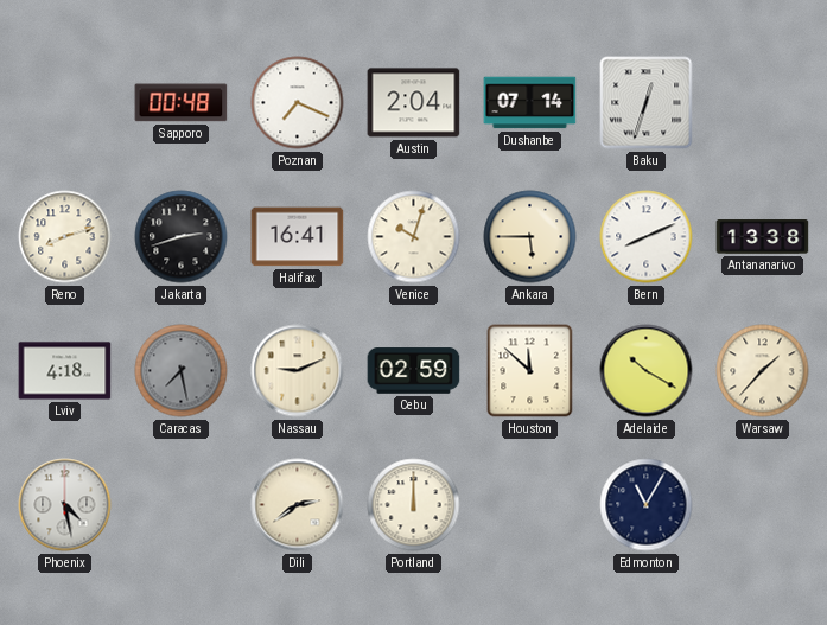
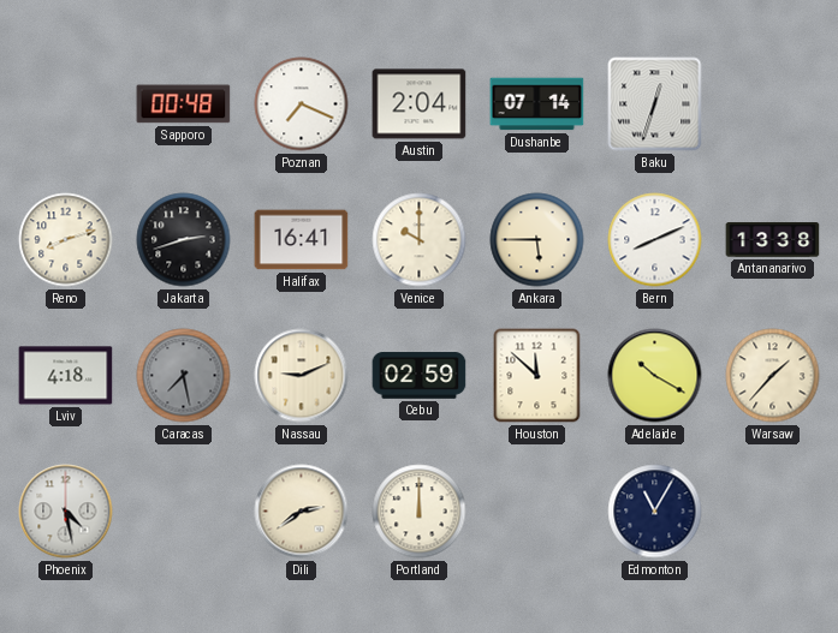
Venice: 10:03 -> 10:00
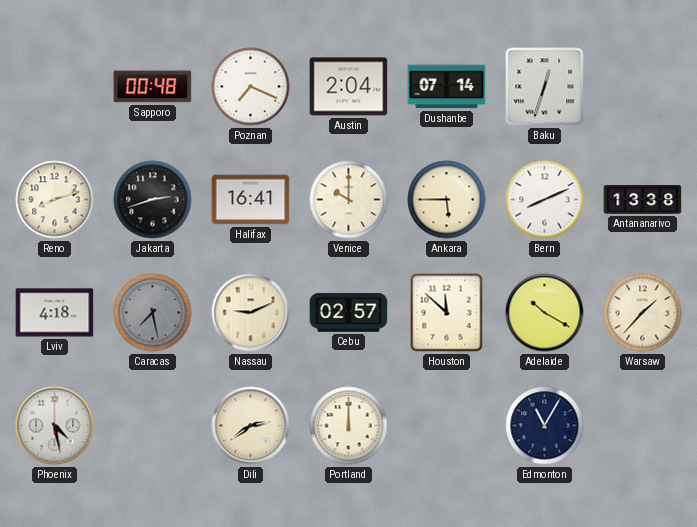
Cebu: 02:59 -> 02:57
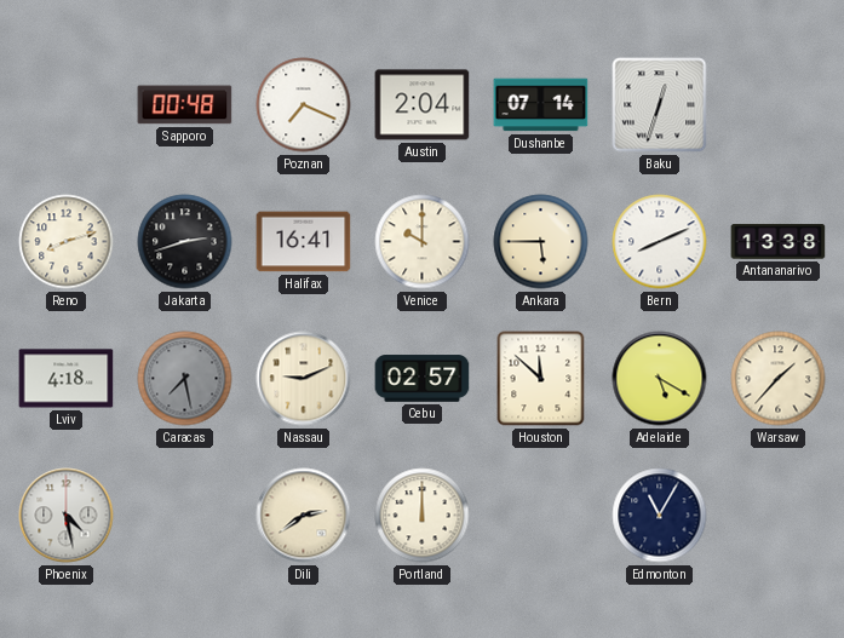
Adelaide: 10:20 -> 5:20
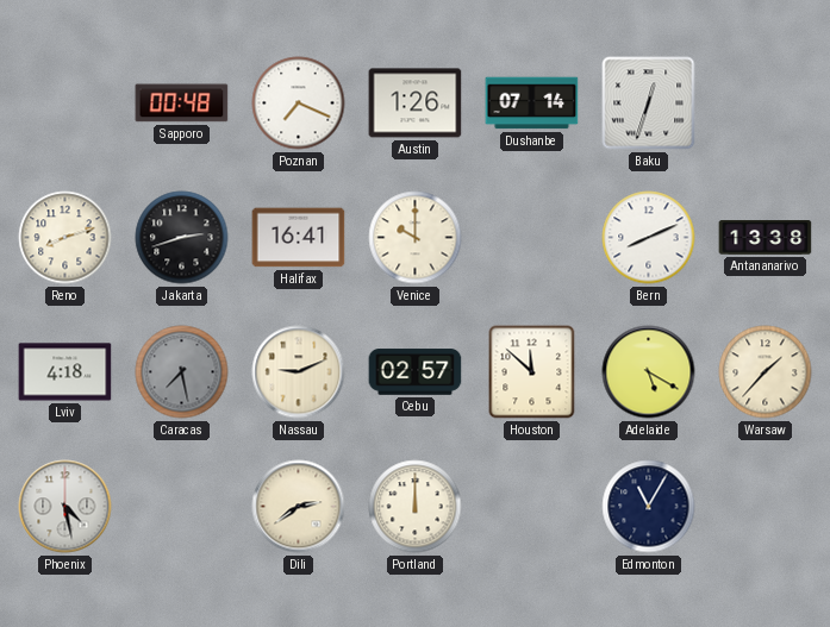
Austin: 2:04 -> 1:26
Ankara: 5:45 -> none
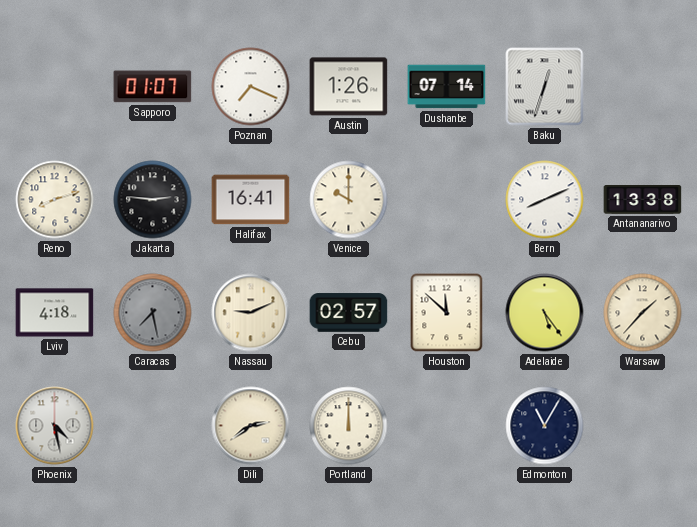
Sapporo: 00:48 -> 01:07
Jakarta: 2:42 -> 2:46
Adelaide: 5:20 -> 5:24
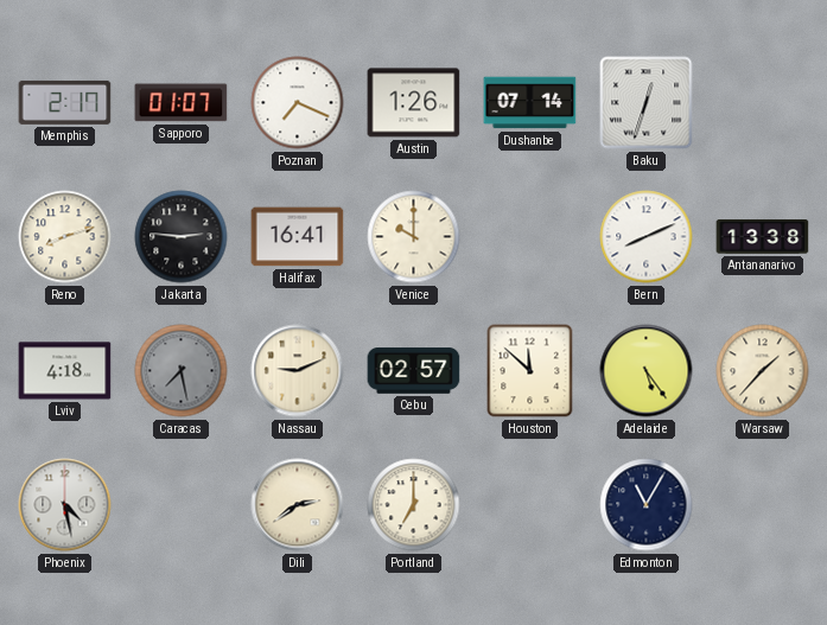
Memphis: none -> 2:17
Portland: 12:00 -> 7:00
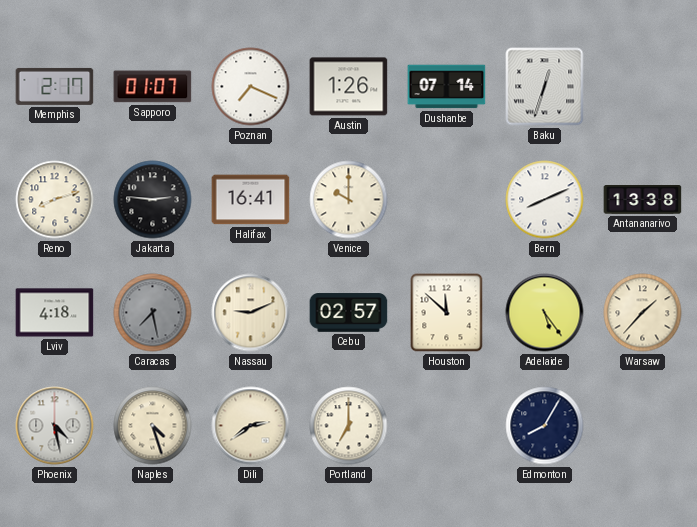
Naples: none -> 4:27
Edmonton: 11:05 -> 8:05
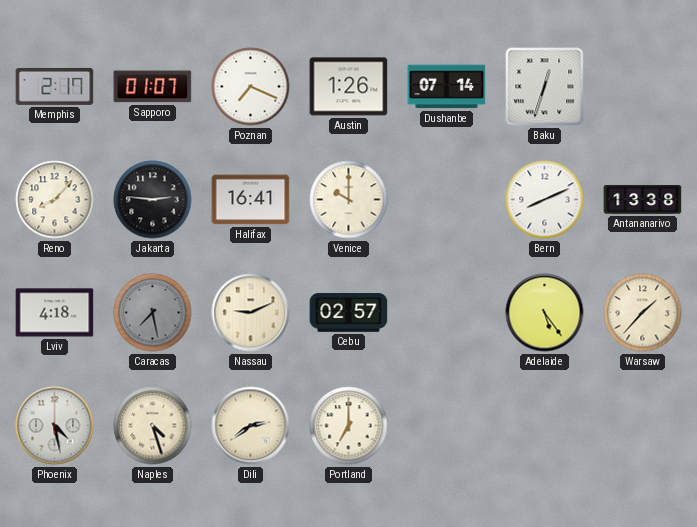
Reno: 8:12 -> 8:07
Houston: 11:52 -> none
Edmonton: 8:05 -> none
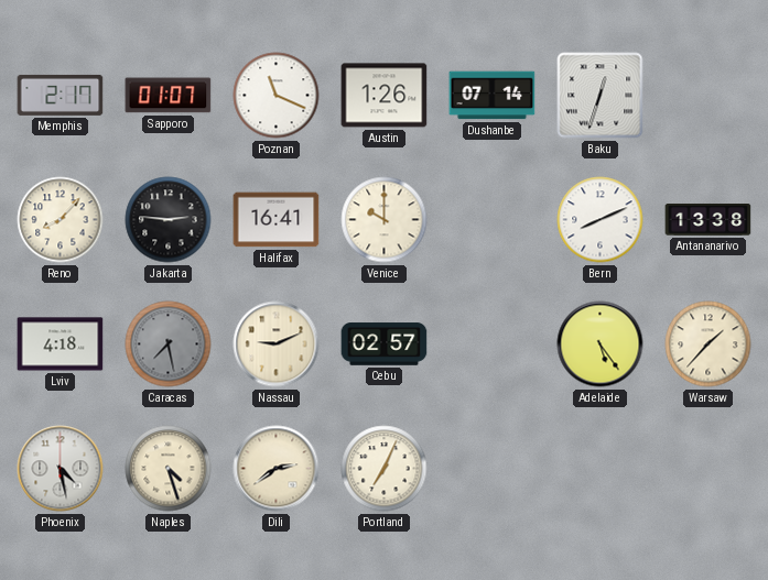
Poznan: 7:19 -> 11:19
Portland: 7:00 -> 7:04
